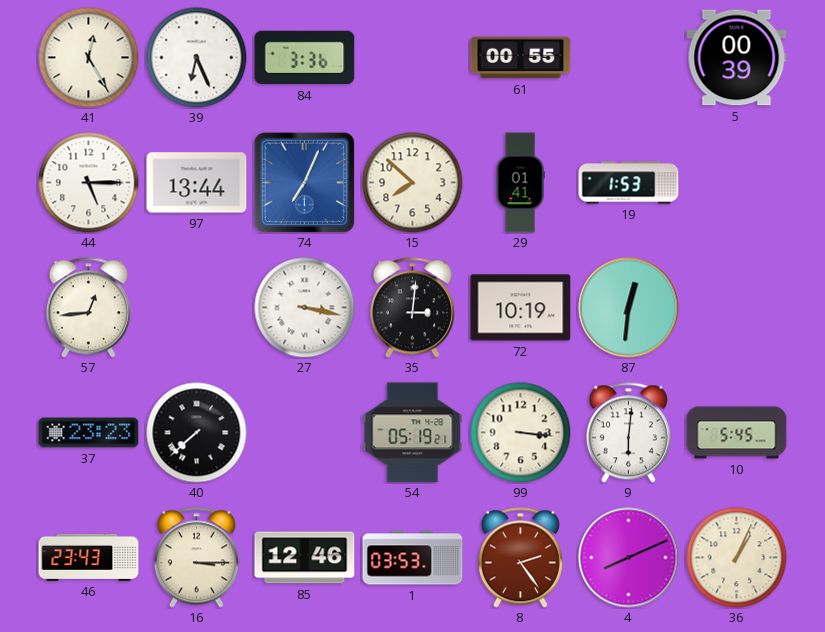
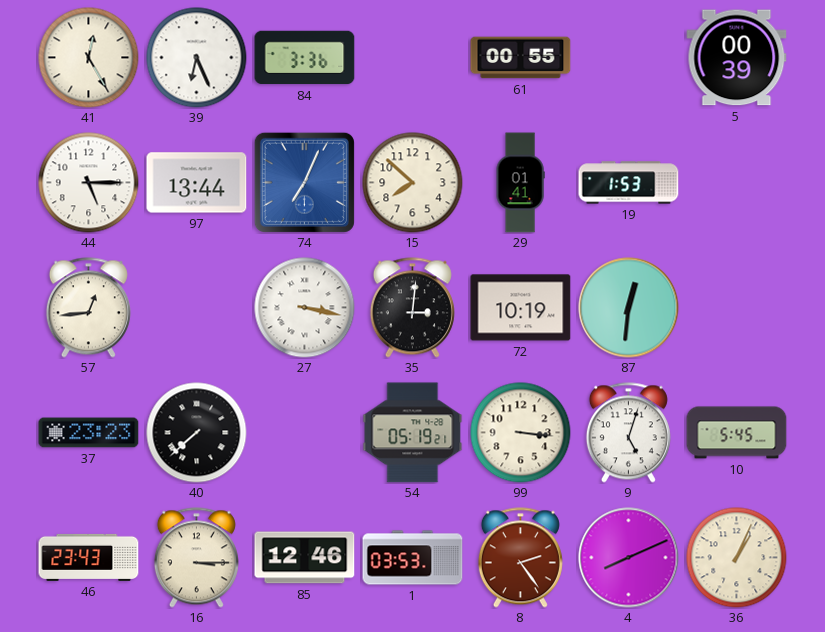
9: 6:01 -> 5:03
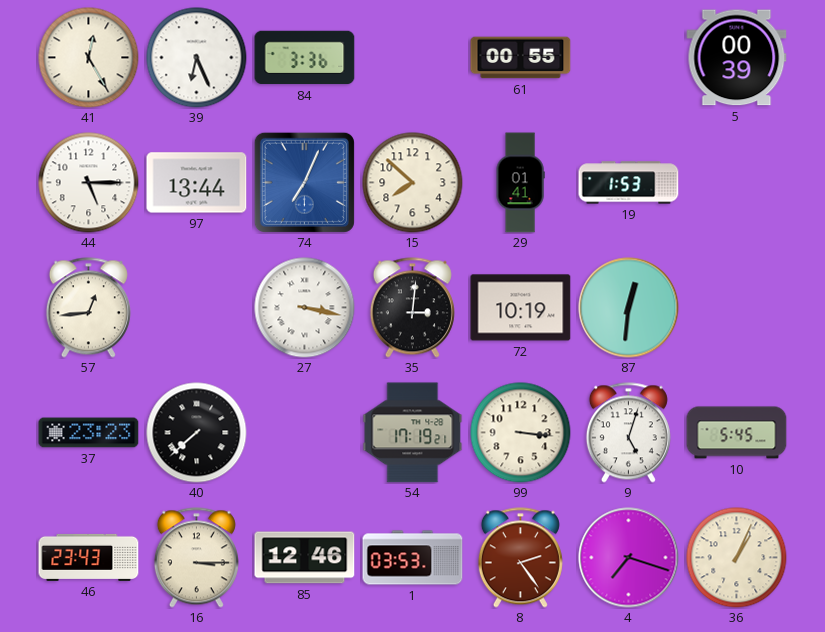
54: 05:19 -> 17:19
4: 8:11 -> 7:18
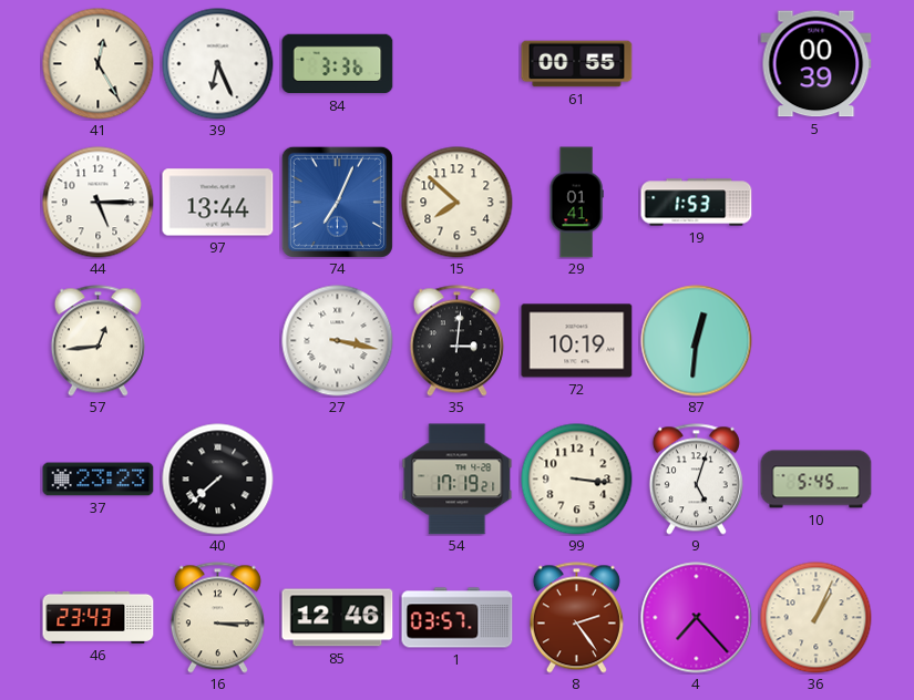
1: 03:53 -> 03:57
4: 7:18 -> 7:23
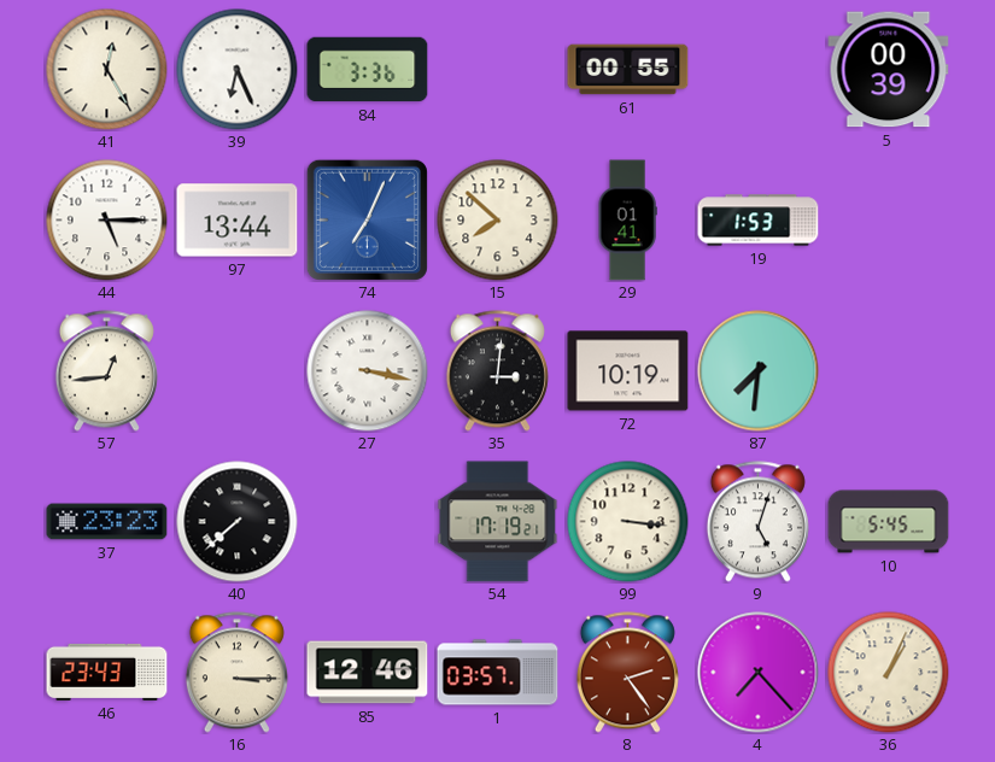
87: 12:31 -> 7:31
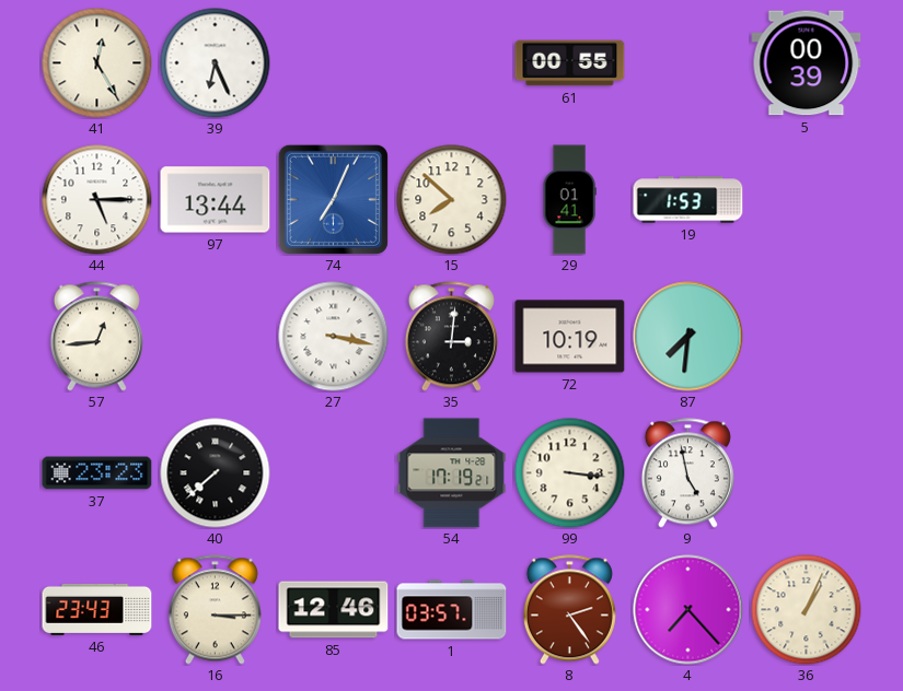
84: 3:36 -> none
9: 5:03 -> 4:58
10: 5:45 -> none
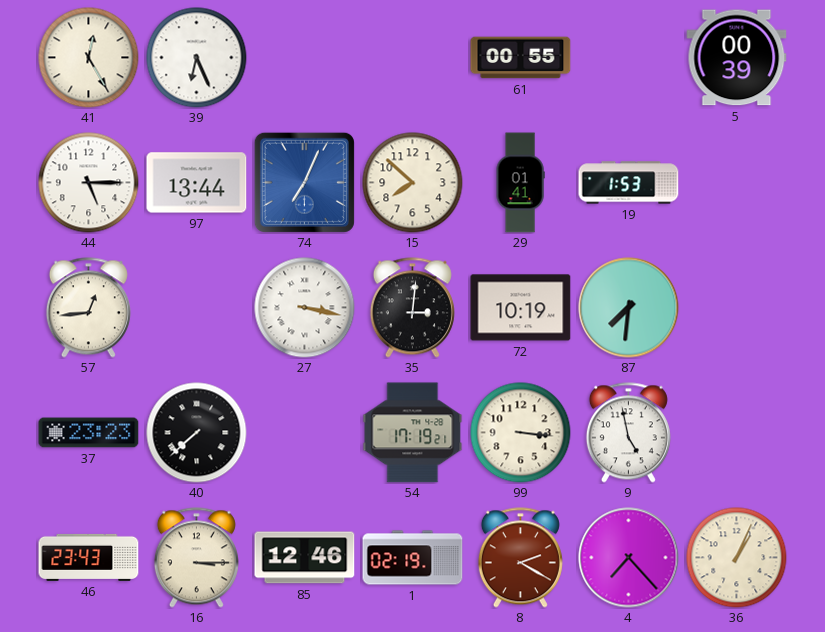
1: 03:57 -> 02:19
8: 2:24 -> 2:20
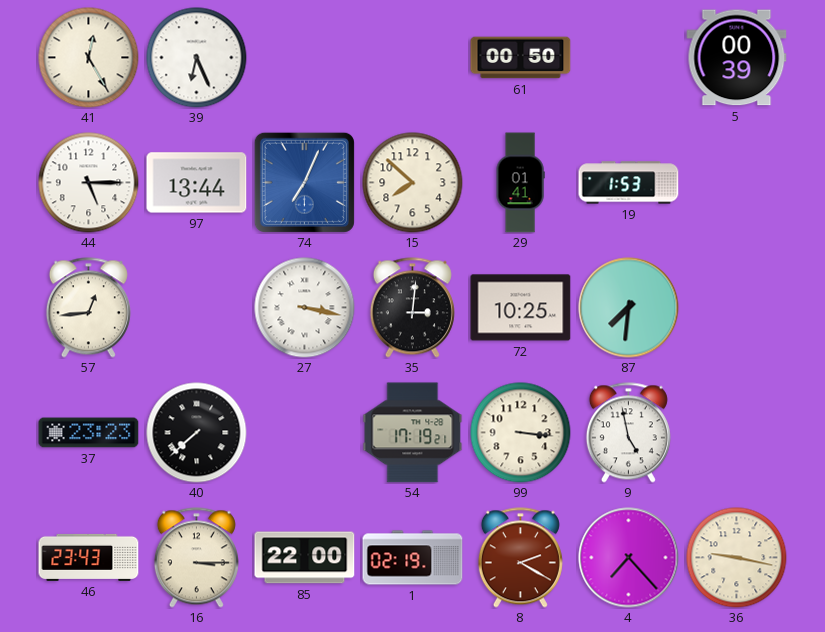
61: 00:55 -> 00:50
72: 10:19 -> 10:25
85: 12:46 -> 22:00
36: 1:04 -> 9:17
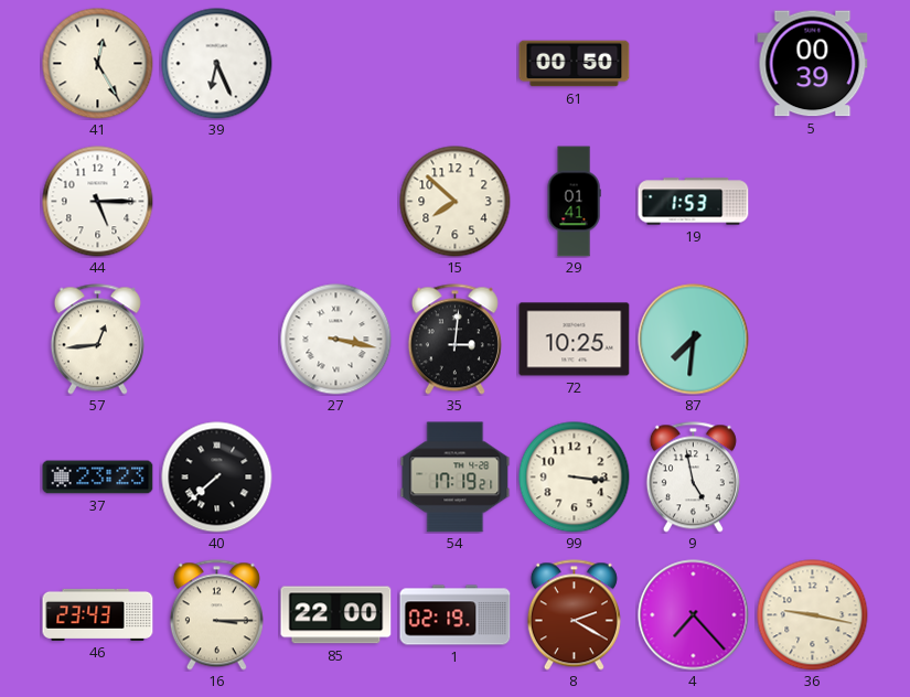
97: 13:44 -> none
74: 7:04 -> none
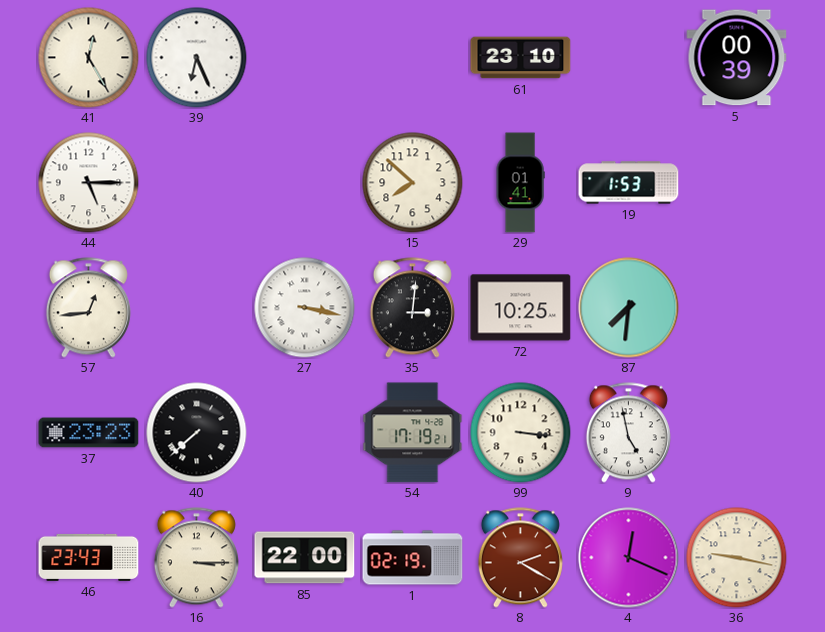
61: 00:50 -> 23:10
4: 7:23 -> 12:19
